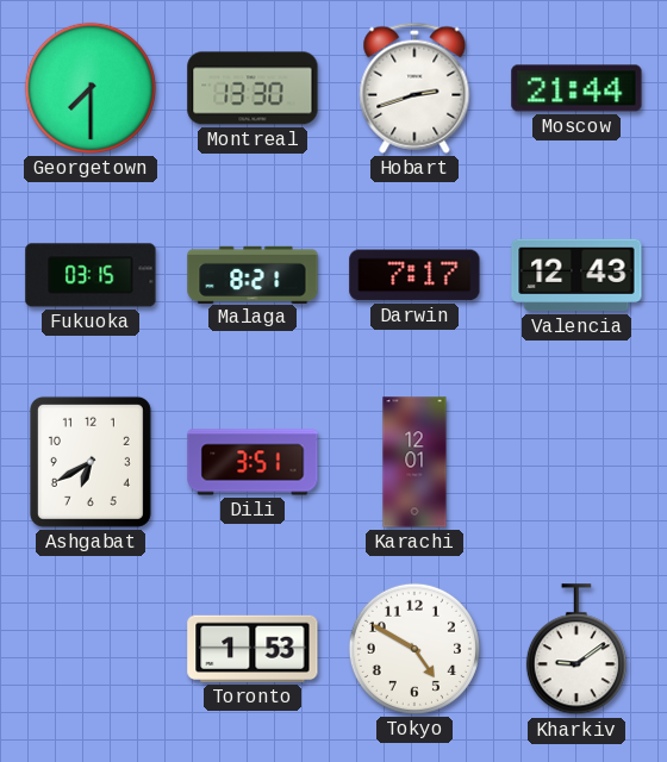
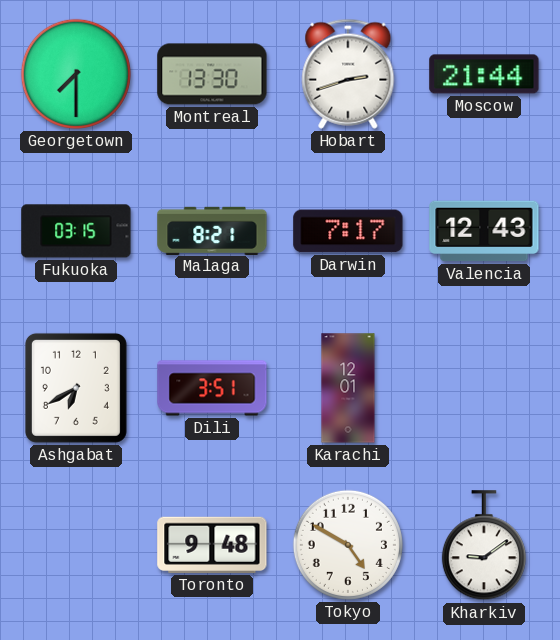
Toronto: 1:53 -> 9:48
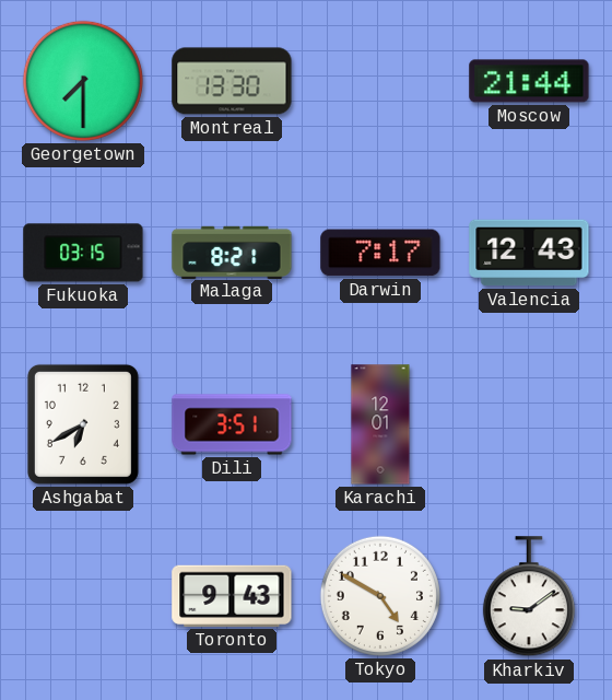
Hobart: 2:42 -> none
Toronto: 9:48 -> 9:43
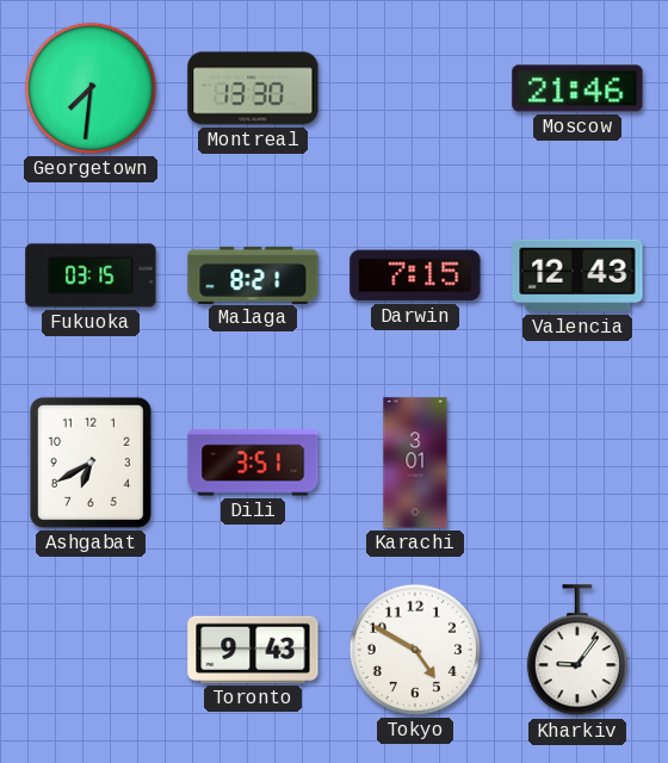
Georgetown: 7:30 -> 7:31
Moscow: 21:44 -> 21:46
Darwin: 7:17 -> 7:15
Karachi: 12:01 -> 3:01
Kharkiv: 9:09 -> 9:06
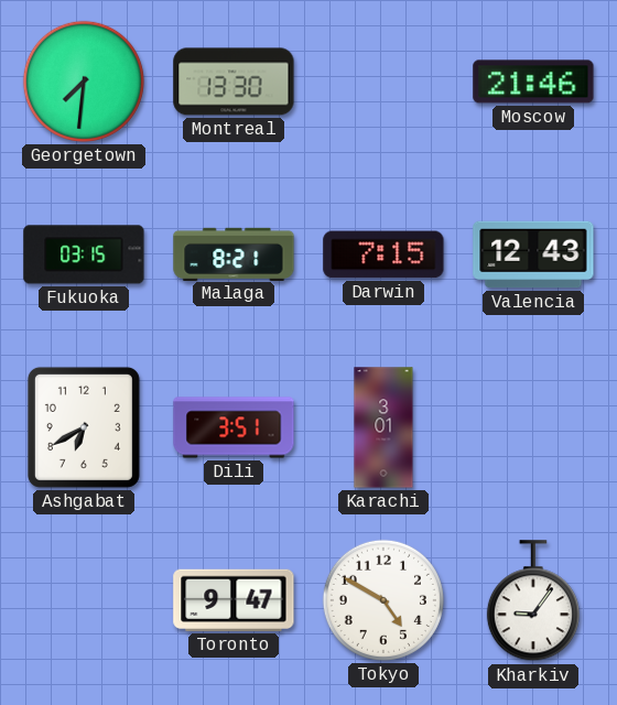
Toronto: 9:43 -> 9:47
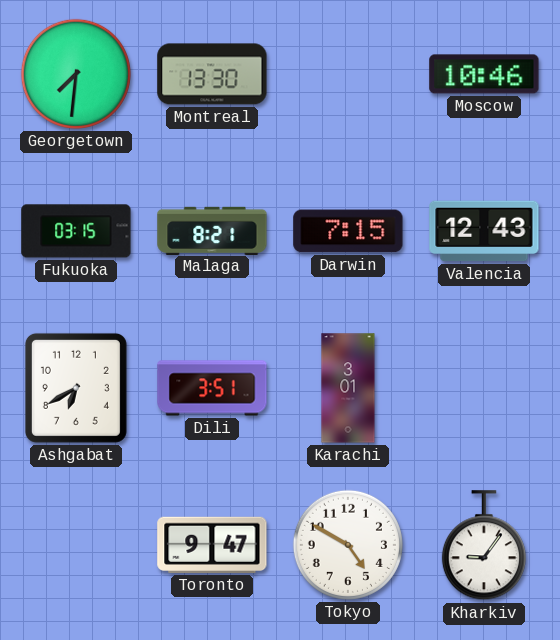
Moscow: 21:46 -> 10:46
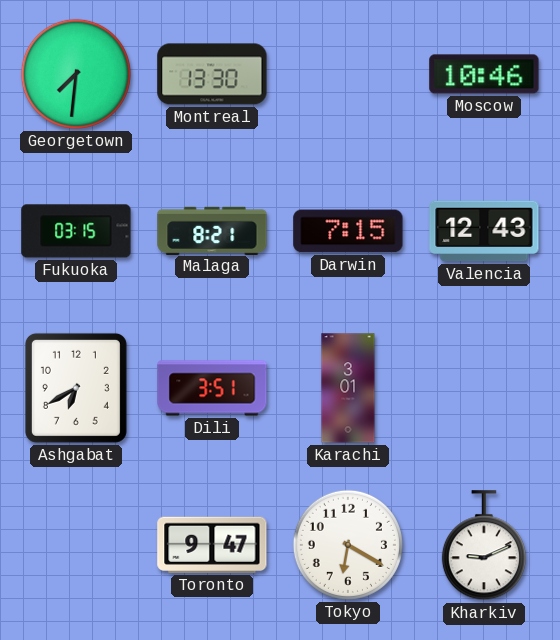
Tokyo: 4:50 -> 6:20
Kharkiv: 9:06 -> 9:11
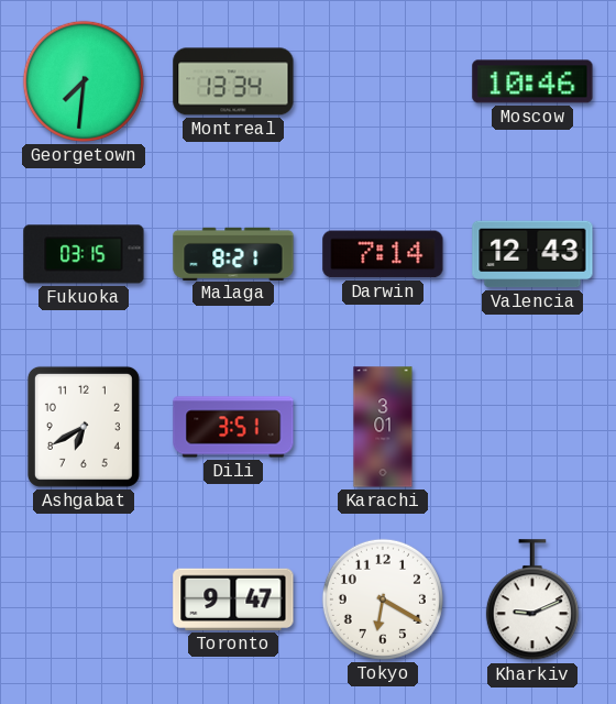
Montreal: 13:30 -> 13:34
Darwin: 7:15 -> 7:14
